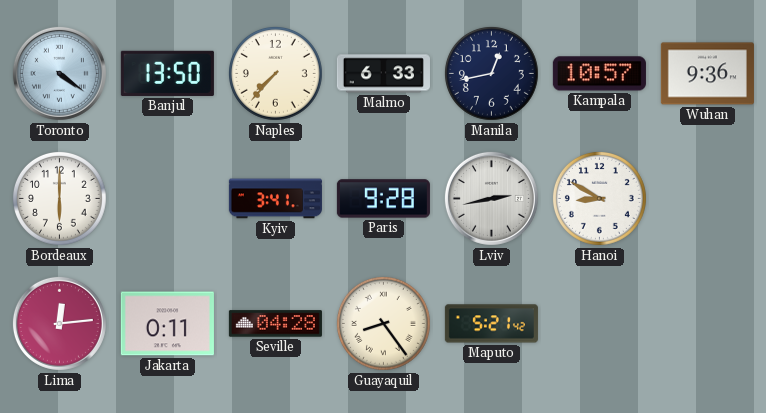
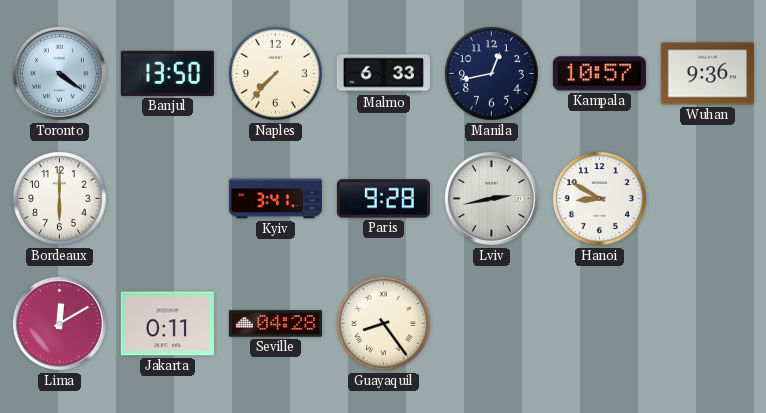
Lima: 12:14 -> 12:10
Maputo: 5:21 -> none
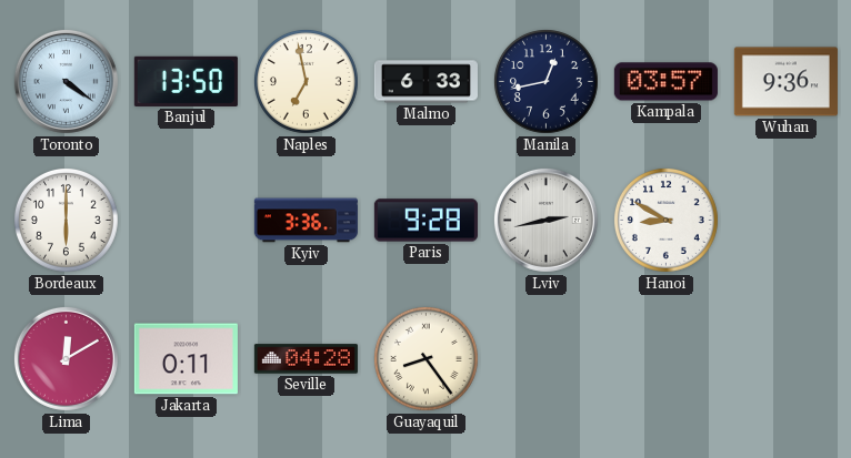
Naples: 7:37 -> 6:58
Kampala: 10:57 -> 03:57
Kyiv: 3:41 -> 3:36
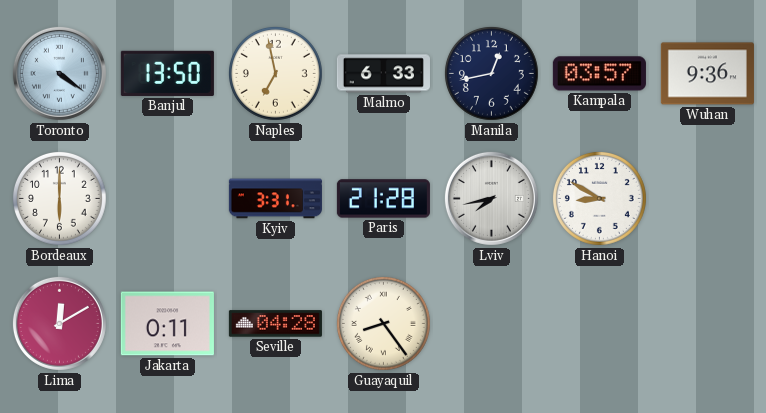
Kyiv: 3:36 -> 3:31
Paris: 9:28 -> 21:28
Lviv: 2:43 -> 7:43
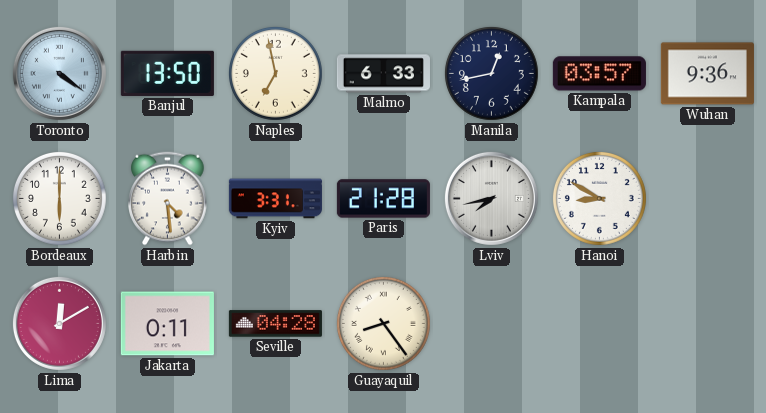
Harbin: none -> 4:29
